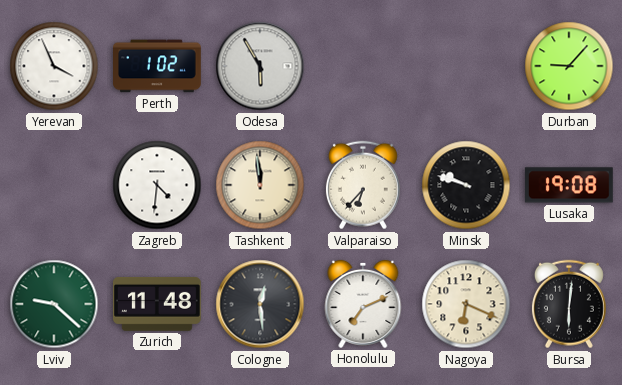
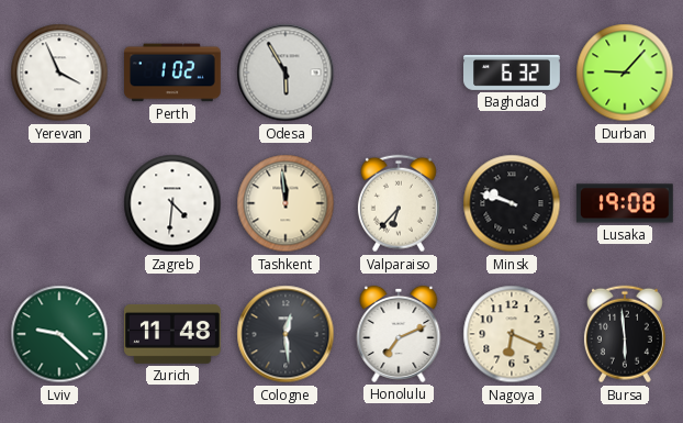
Baghdad: none -> 6:32
Bursa: 6:01 -> 5:59
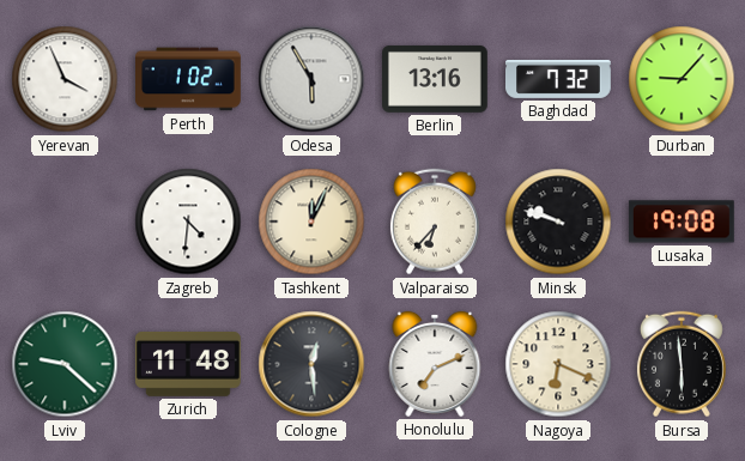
Berlin: none -> 13:16
Baghdad: 6:32 -> 7:32
Tashkent: 11:59 -> 12:04
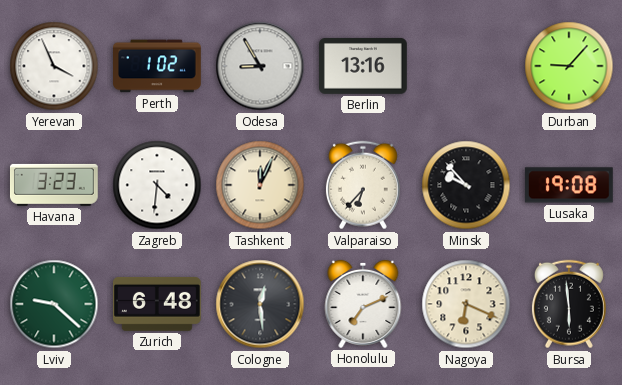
Odesa: 5:55 -> 8:55
Baghdad: 7:32 -> none
Havana: none -> 3:23
Minsk: 9:48 -> 9:53
Zurich: 11:48 -> 6:48
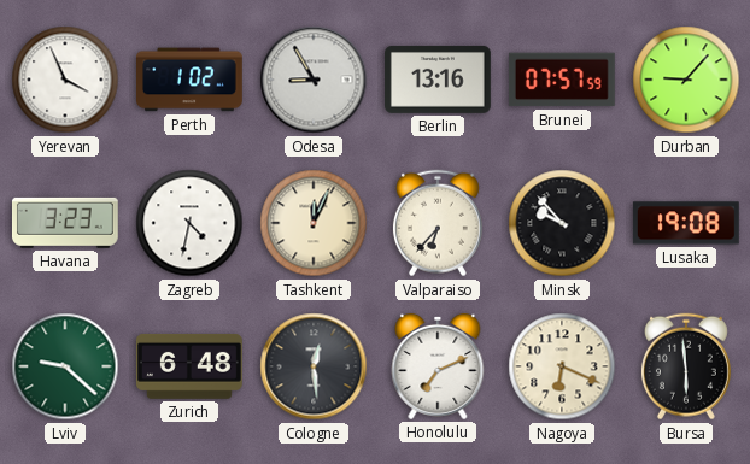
Brunei: none -> 07:57
Zagreb: 4:31 -> 4:32
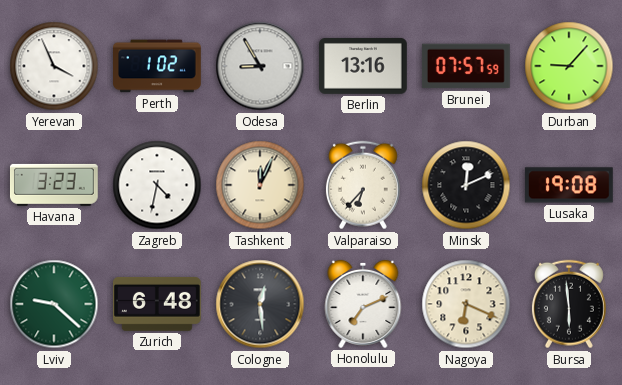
Minsk: 9:53 -> 12:11
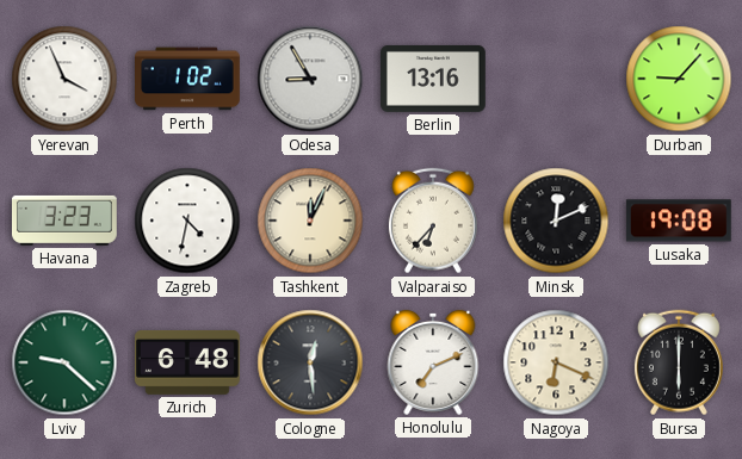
Brunei: 07:57 -> none
Bursa: 5:59 -> 6:00
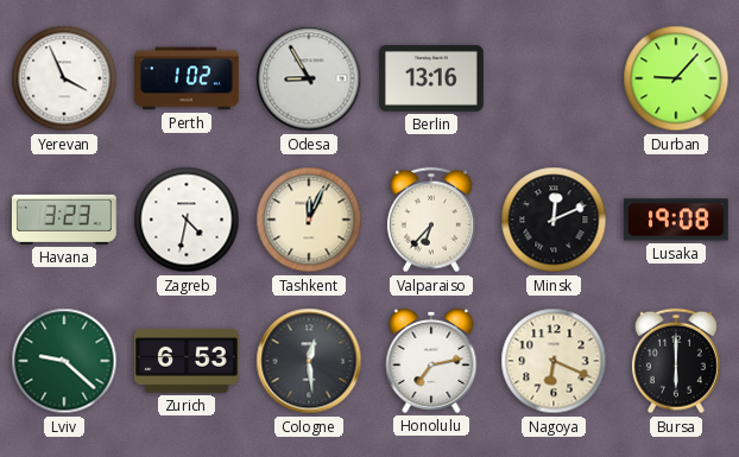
Zurich: 6:48 -> 6:53
Honolulu: 7:11 -> 7:13
